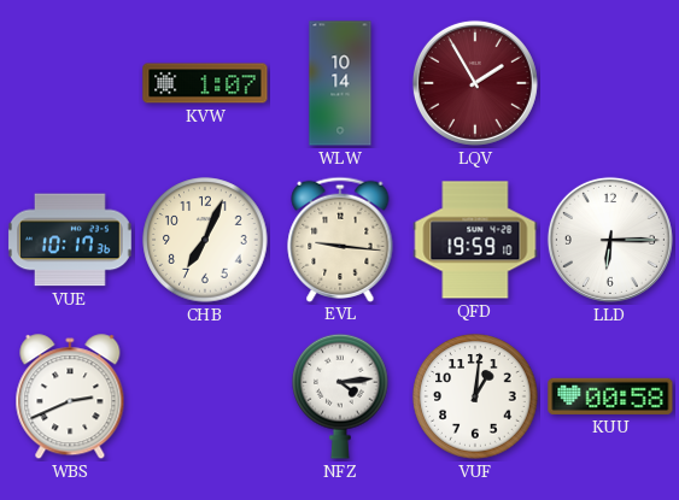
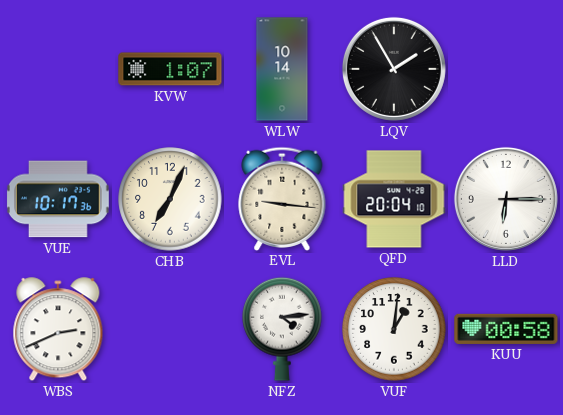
LQV dial: burgundy -> black
QFD: 19:59 -> 20:04
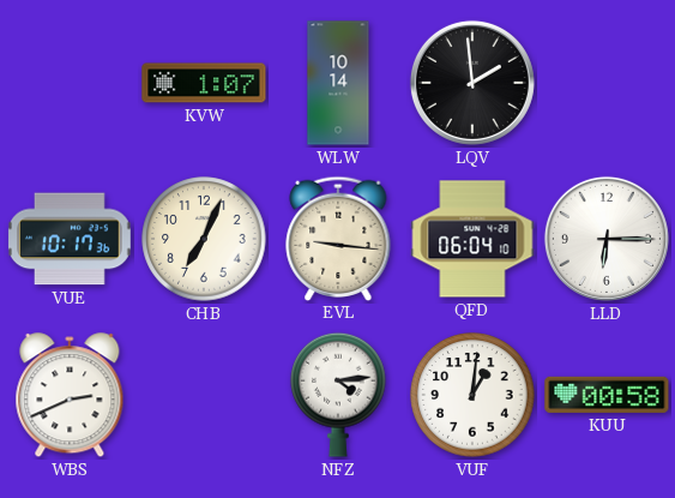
LQV: 1:55 -> 1:59
QFD: 20:04 -> 06:04
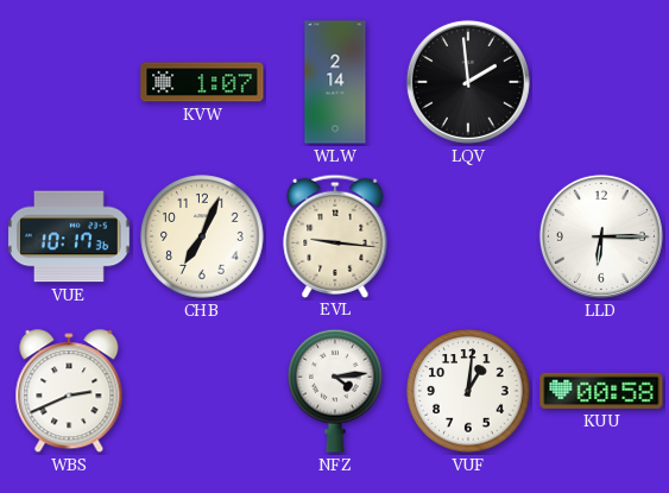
WLW: 10:14 -> 2:14
QFD: 06:04 -> none
